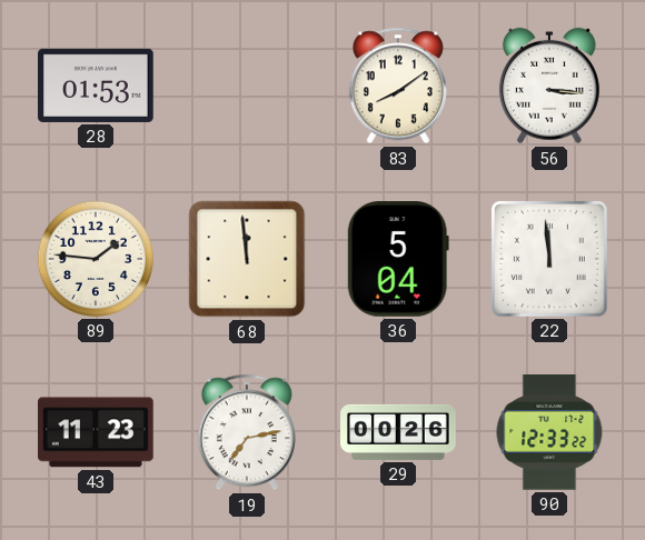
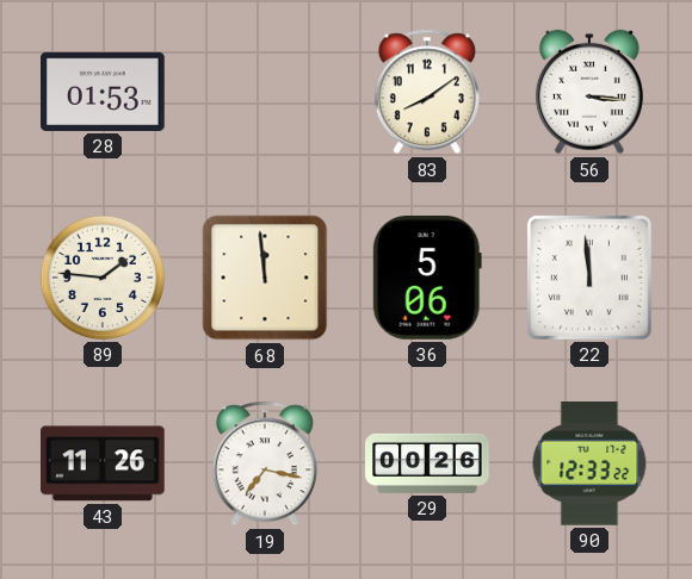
36: 5:04 -> 5:06
43: 11:23 -> 11:26
19: 7:13 -> 7:17
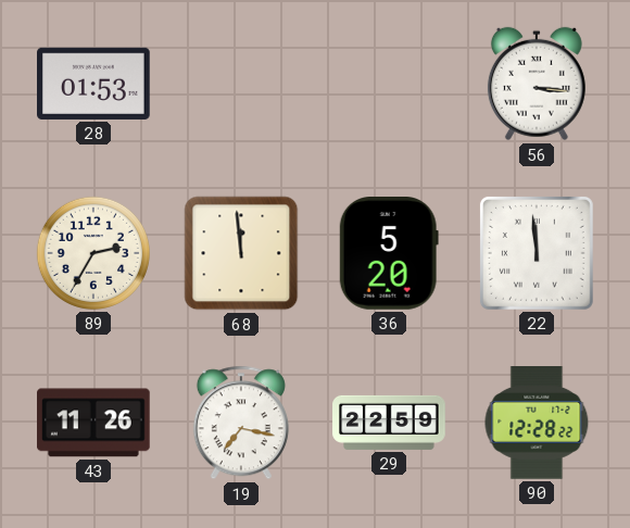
83: 8:09 -> none
89: 1:46 -> 2:35
36: 5:06 -> 5:20
29: 00:26 -> 22:59
90: 12:33 -> 12:28
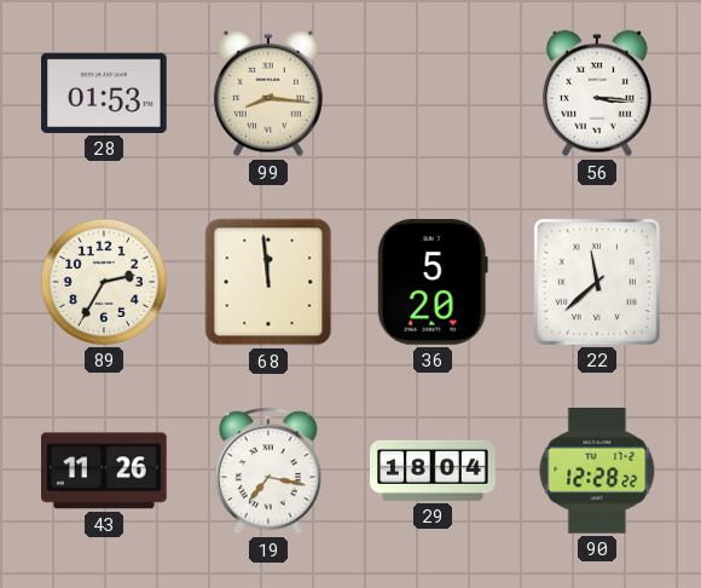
99: none -> 8:16
22: 11:59 -> 11:38
29: 22:59 -> 18:04
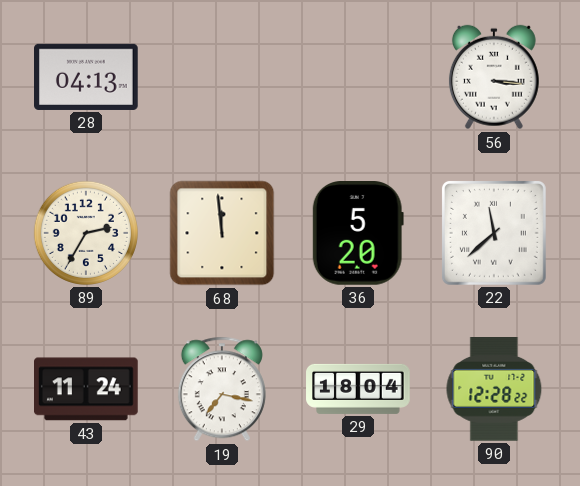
28: 01:53 -> 04:13
99: 8:16 -> none
43: 11:26 -> 11:24
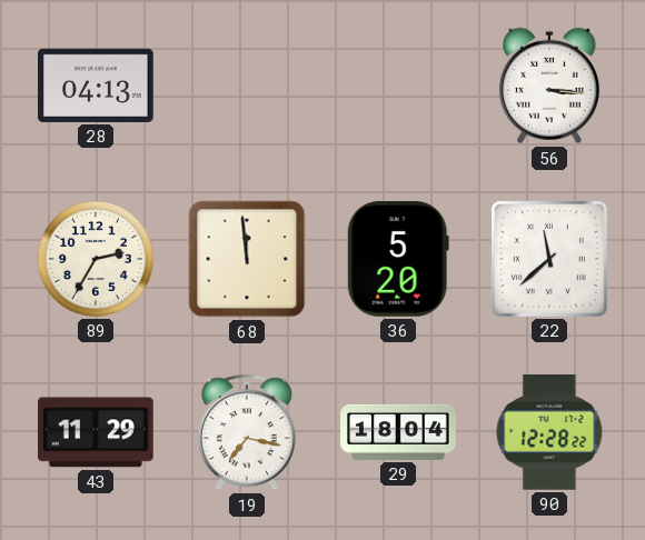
43: 11:24 -> 11:29
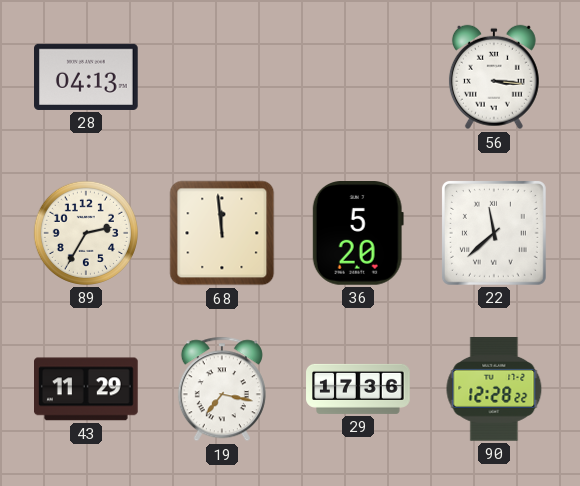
29: 18:04 -> 17:36
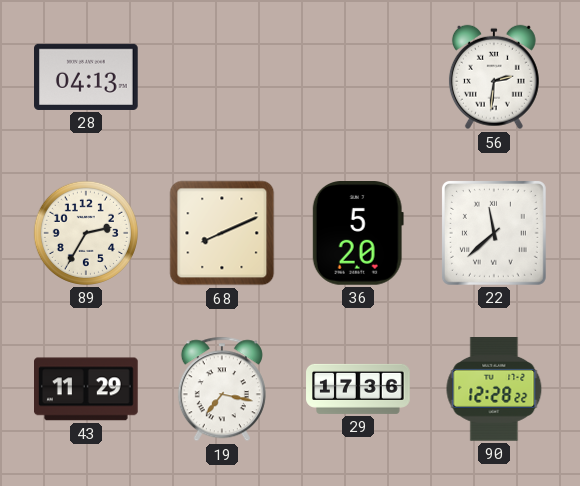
56: 3:16 -> 2:31
68: 11:59 -> 8:11
